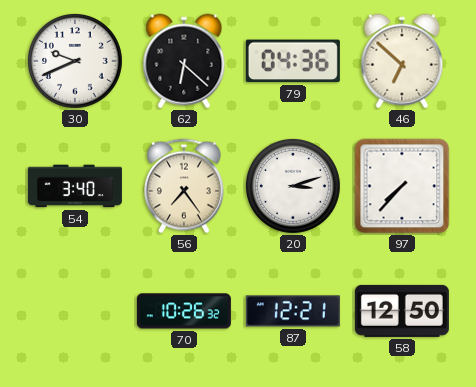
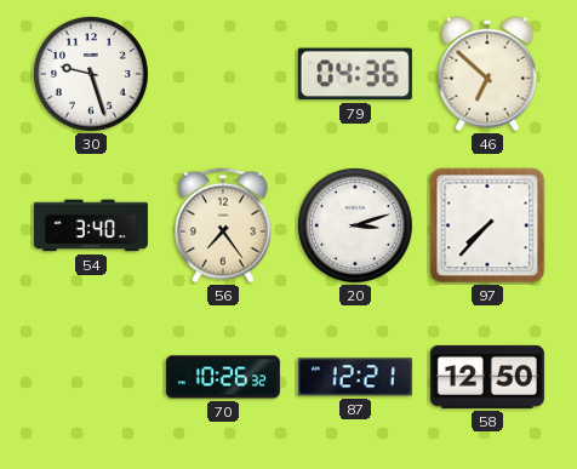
30: 9:41 -> 9:27
62: 6:22 -> none
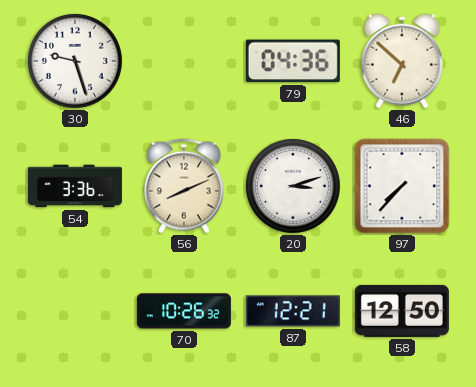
54: 3:40 -> 3:36
56: 7:24 -> 8:11
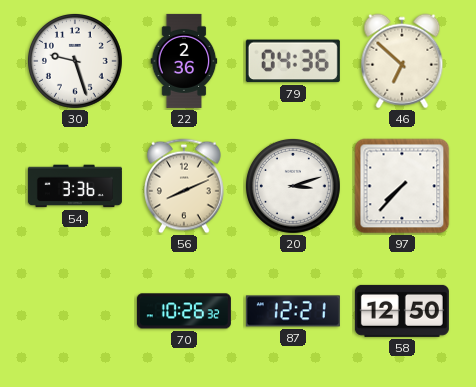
22: none -> 2:36
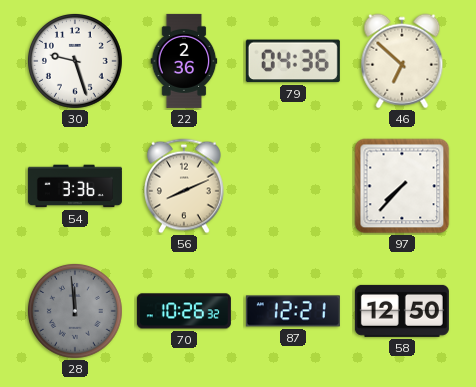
20: 3:12 -> none
28: none -> 11:59
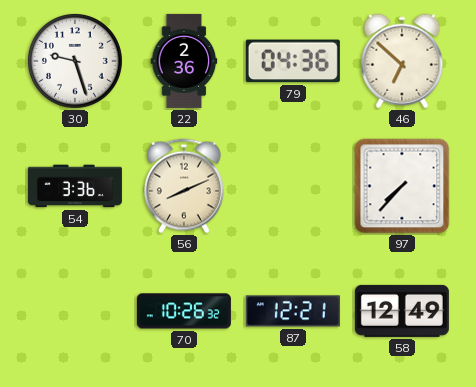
28: 11:59 -> none
58: 12:50 -> 12:49
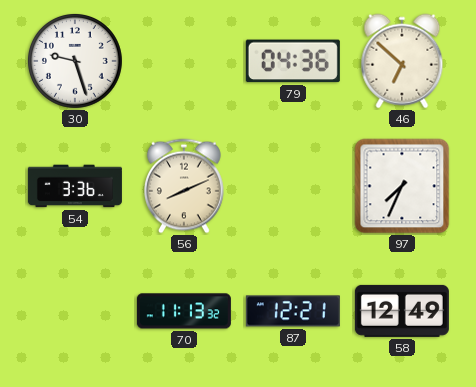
22: 2:36 -> none
97: 7:37 -> 7:34
70: 10:26 -> 11:13
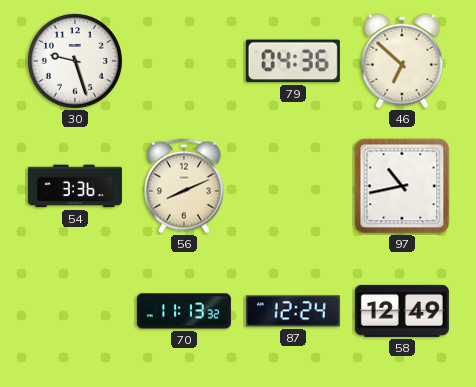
97: 7:34 -> 10:43
87: 12:21 -> 12:24
